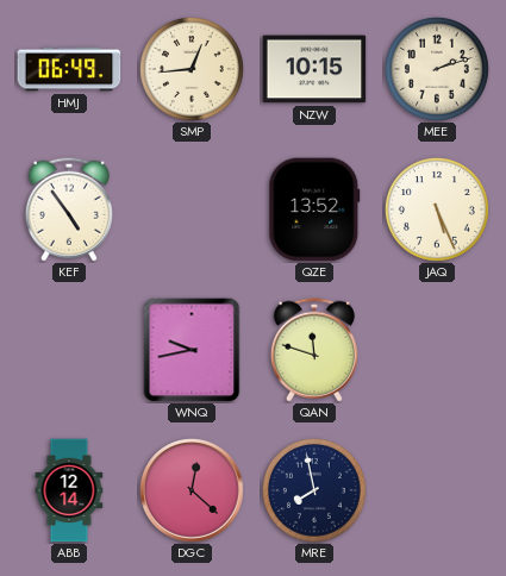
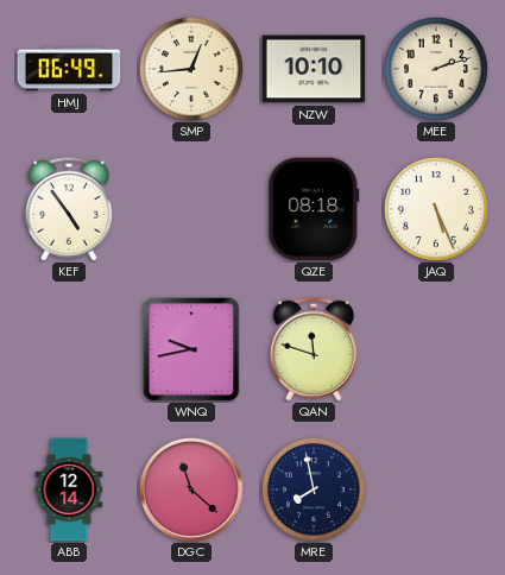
NZW: 10:15 -> 10:10
QZE: 13:52 -> 08:18
DGC: 12:22 -> 11:22
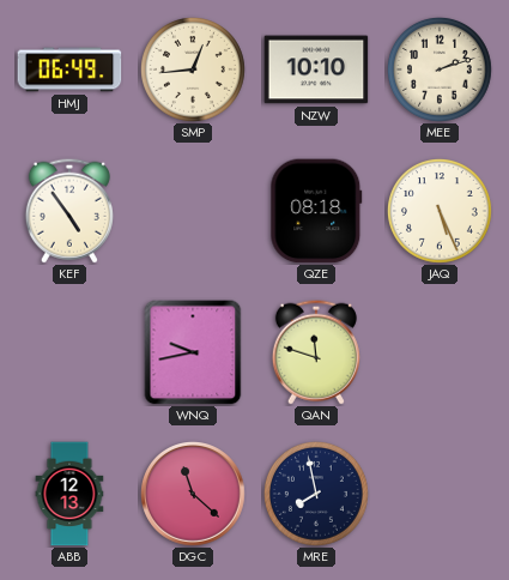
ABB: 12:14 -> 12:13
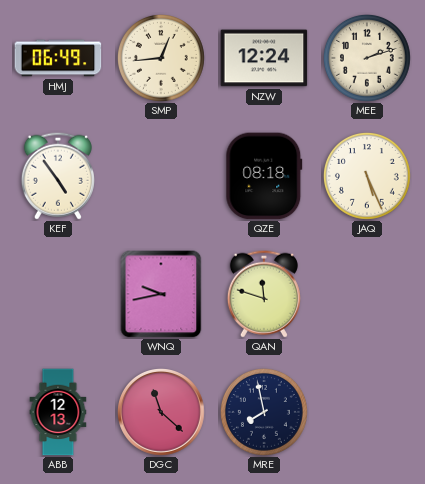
NZW: 10:10 -> 12:24
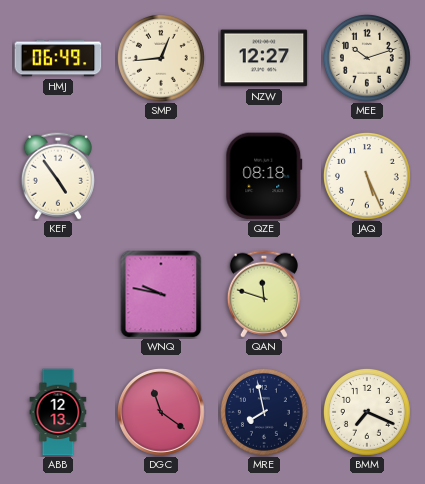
NZW: 12:24 -> 12:27
MEE: 2:12 -> 10:12
WNQ: 9:43 -> 9:47
DGC: 11:22 -> 11:21
BMM: none -> 7:19
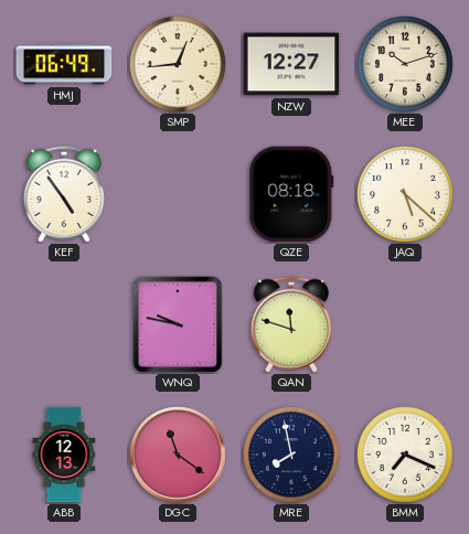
JAQ: 5:26 -> 5:22
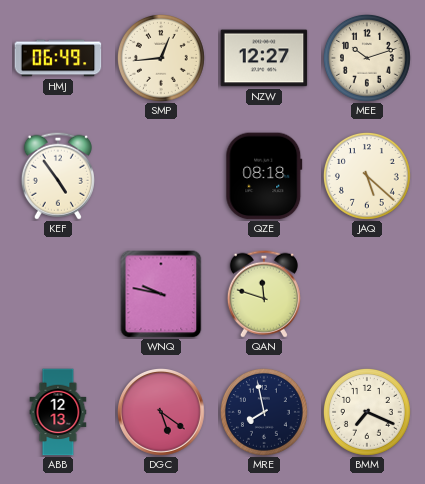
DGC: 11:21 -> 5:21
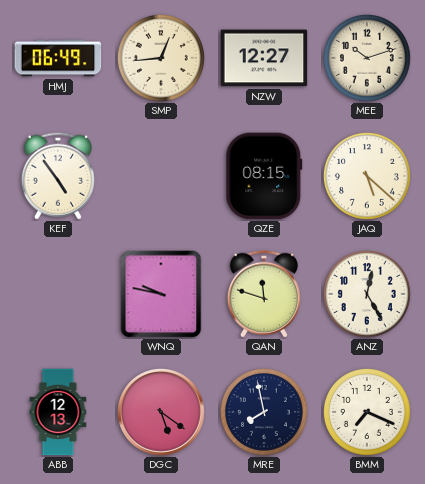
QZE: 08:18 -> 08:15
ANZ: none -> 12:25
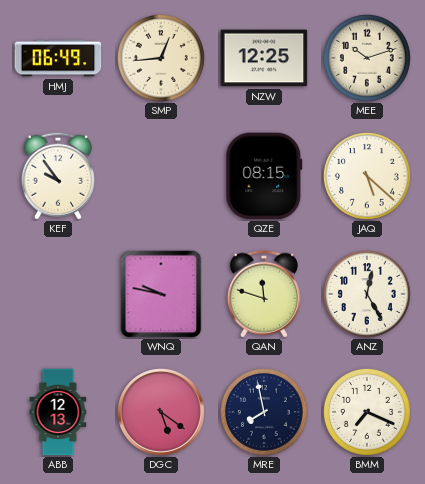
NZW: 12:27 -> 12:25
KEF: 4:54 -> 9:54
